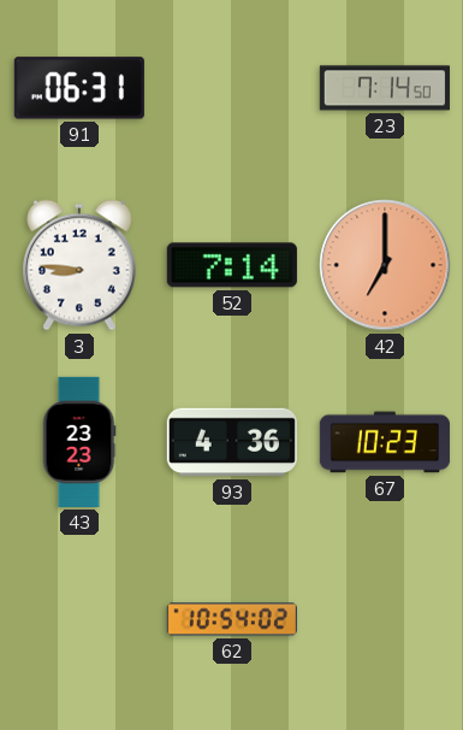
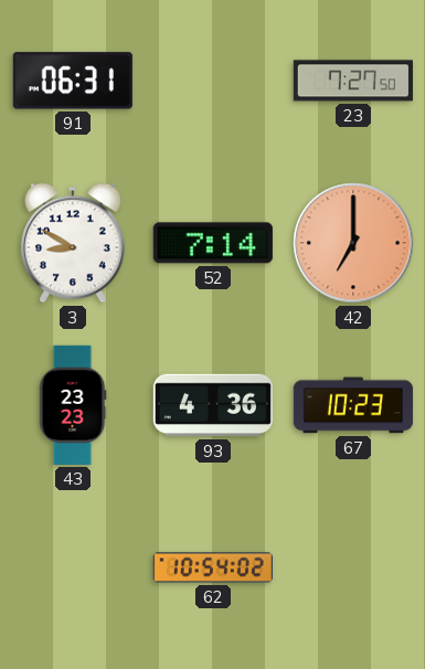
23: 7:14 -> 7:27
3: 8:46 -> 8:50
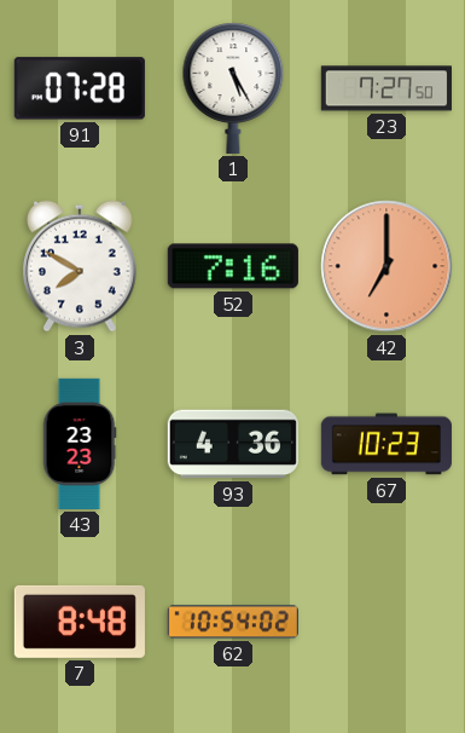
91: 06:31 -> 07:28
1: none -> 5:25
3: 8:50 -> 7:50
52: 7:14 -> 7:16
7: none -> 8:48
